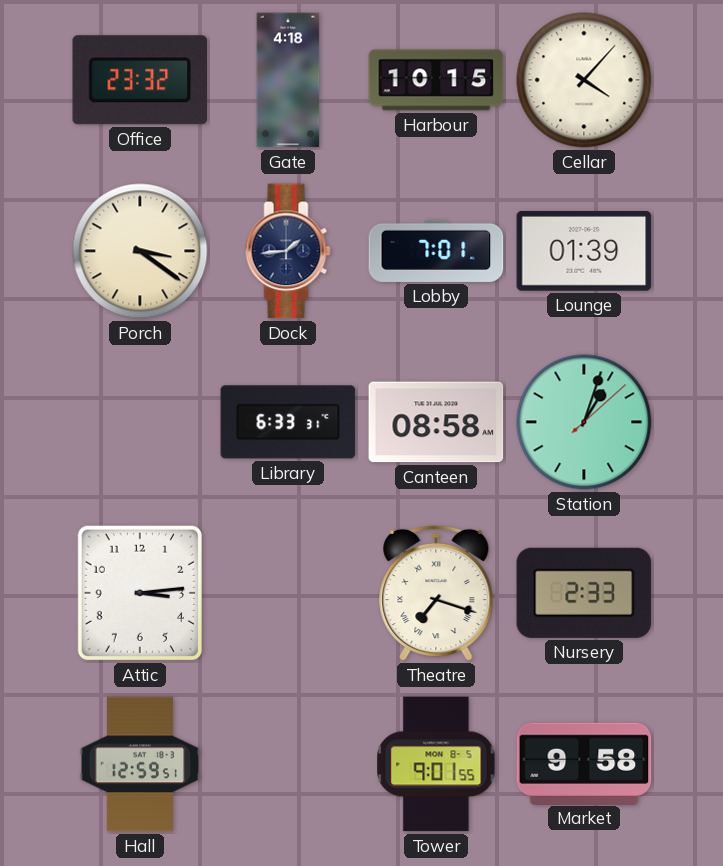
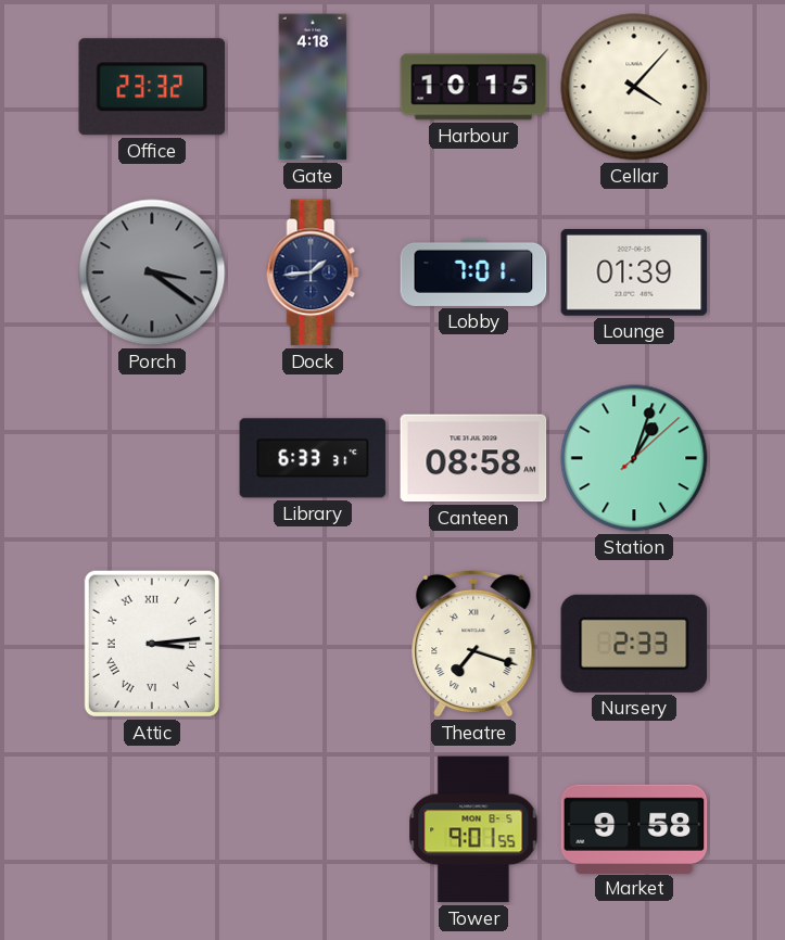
Porch dial: cream -> grey
Attic numerals: Arabic -> Roman
Hall: 12:59 -> none
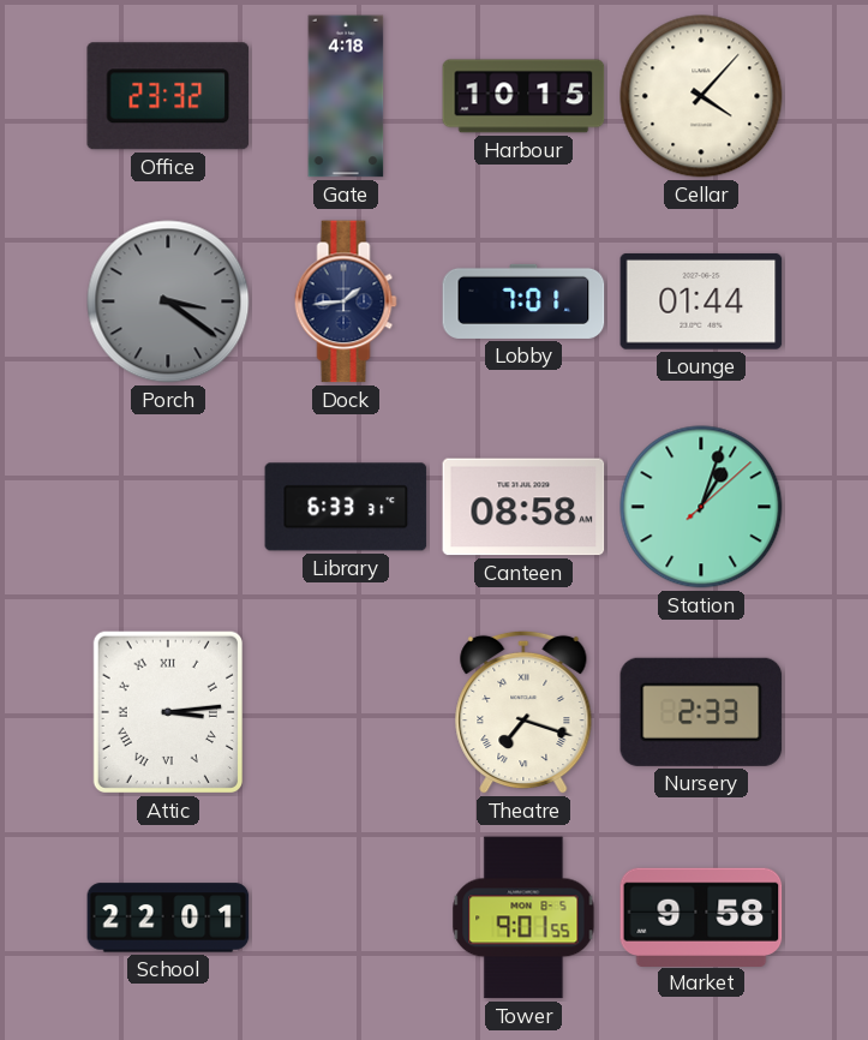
Lounge: 01:39 -> 01:44
School: none -> 22:01
